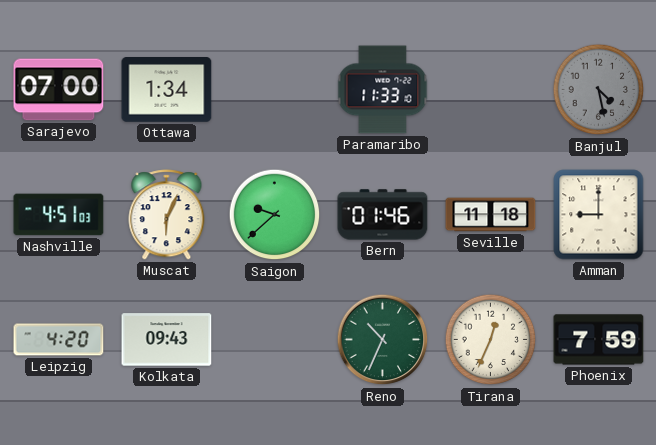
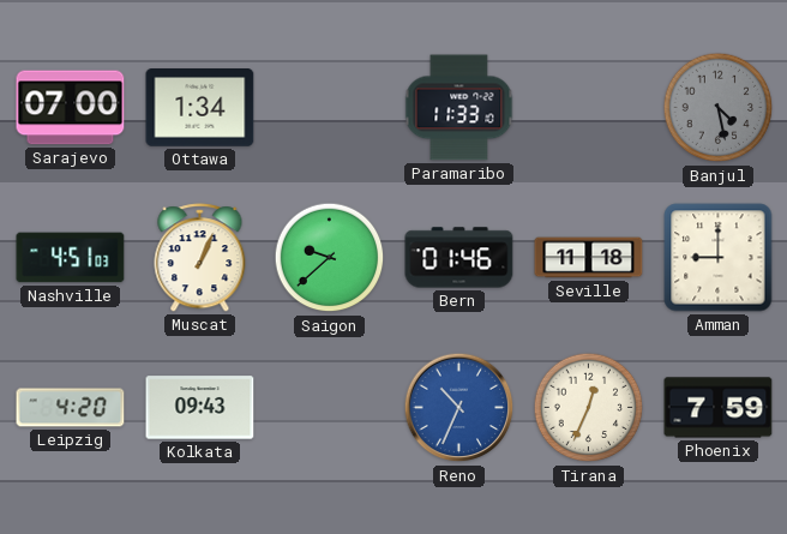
Muscat: 6:04 -> 1:04
Reno dial: green -> blue
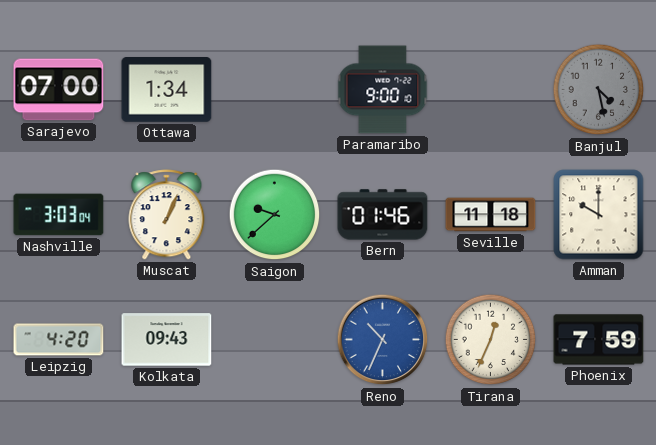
Paramaribo: 11:33 -> 9:00
Nashville: 4:51 -> 3:03
Amman: 9:00 -> 10:00
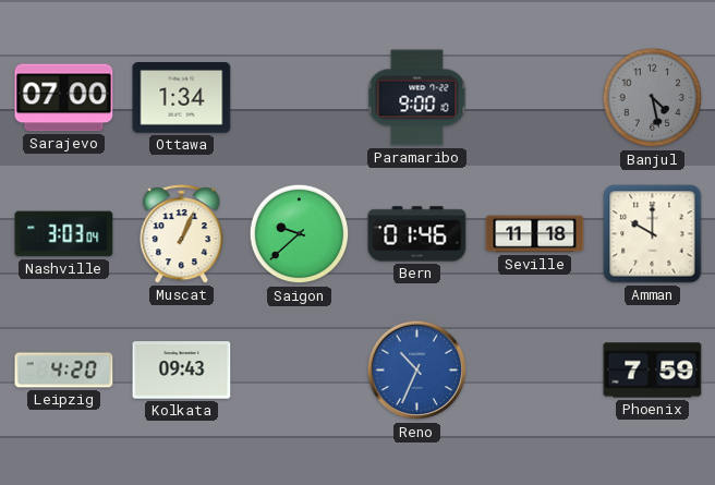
Tirana: 12:34 -> none
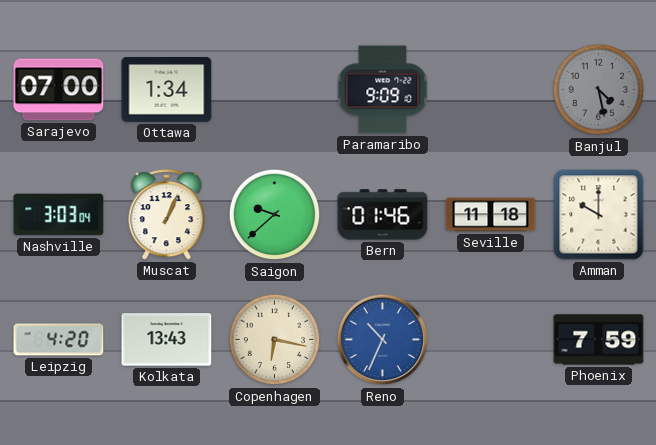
Paramaribo: 9:00 -> 9:09
Kolkata: 09:43 -> 13:43
Copenhagen: none -> 6:17
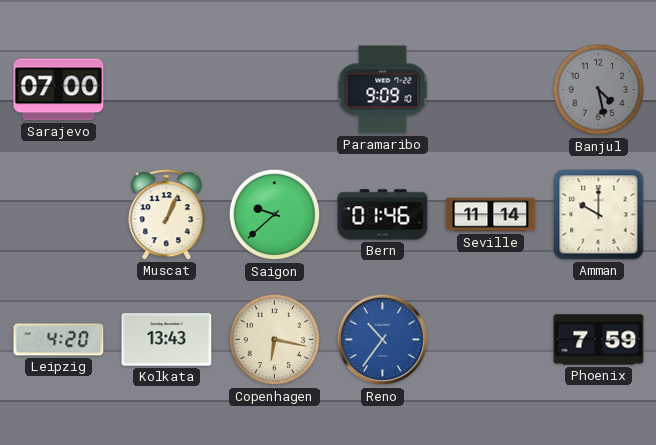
Ottawa: 1:34 -> none
Nashville: 3:03 -> none
Seville: 11:18 -> 11:14
Reno: 10:34 -> 10:36
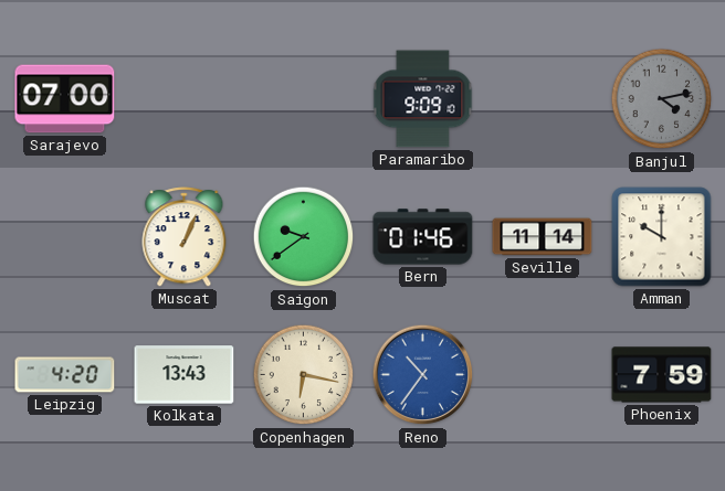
Banjul: 4:28 -> 4:13
Saigon: 9:38 -> 9:39
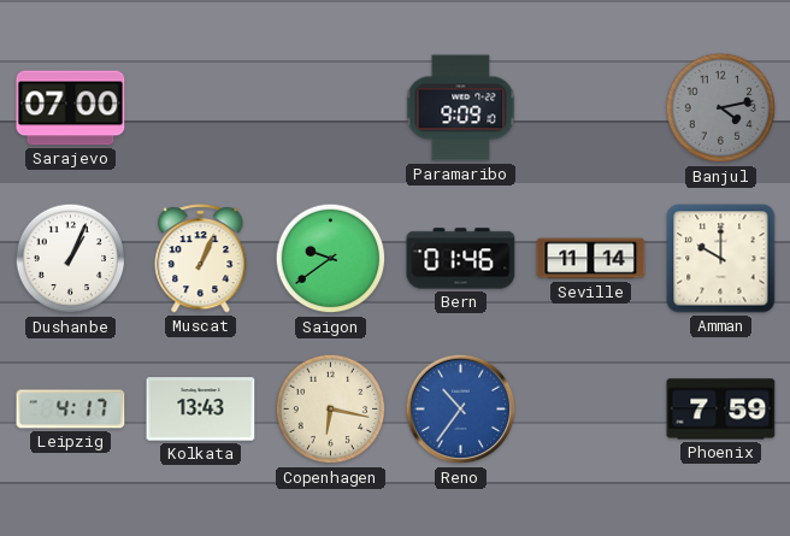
Dushanbe: none -> 1:04
Leipzig: 4:20 -> 4:17
